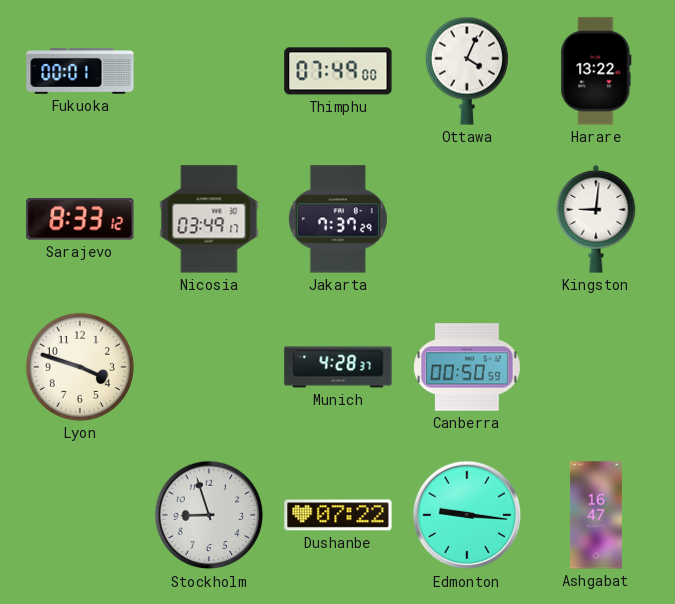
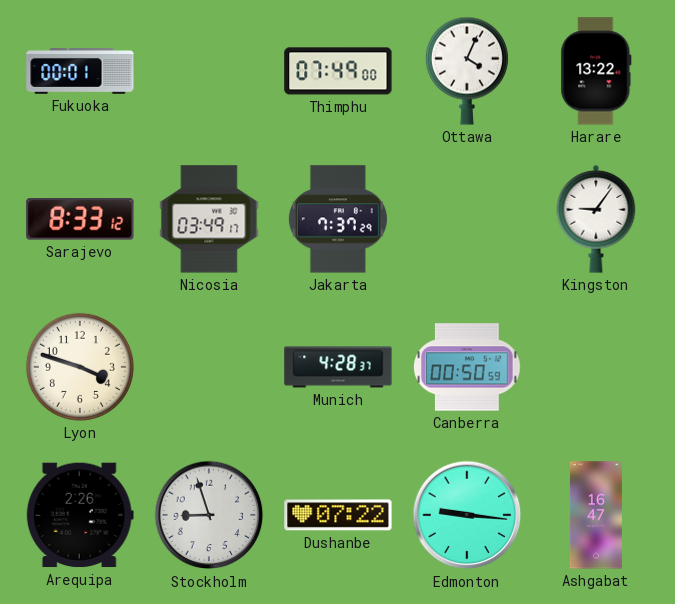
Kingston: 9:01 -> 9:06
Arequipa: none -> 2:26
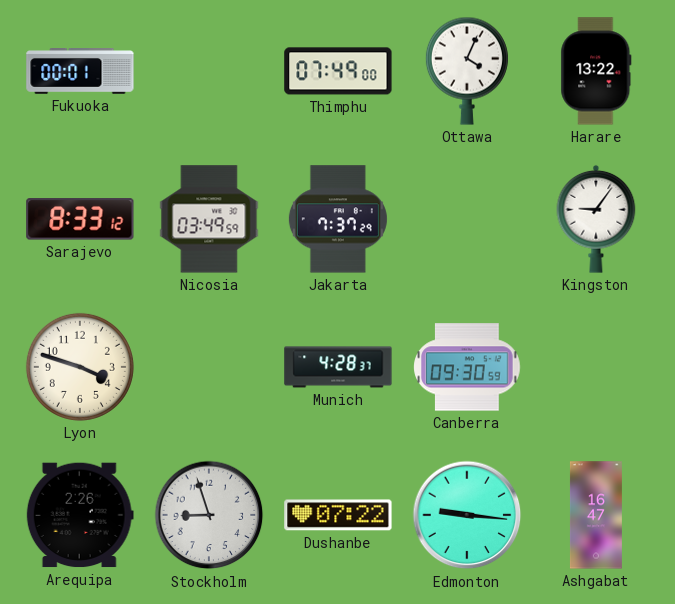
Nicosia: 03:49:17 -> 03:49:59
Canberra: 00:50 -> 09:30
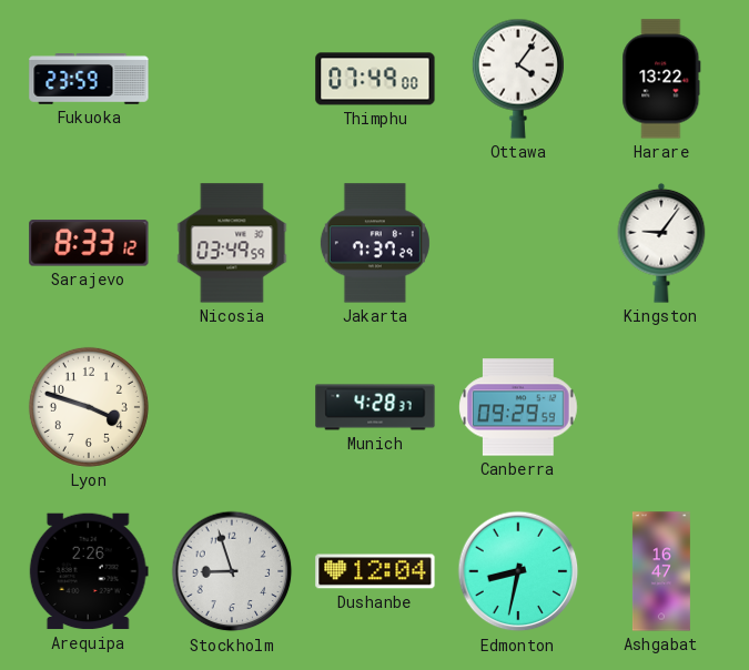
Fukuoka: 00:01 -> 23:59
Ottawa: 4:04 -> 4:06
Canberra: 09:30 -> 09:29
Dushanbe: 07:22 -> 12:04
Edmonton: 9:16 -> 8:32
